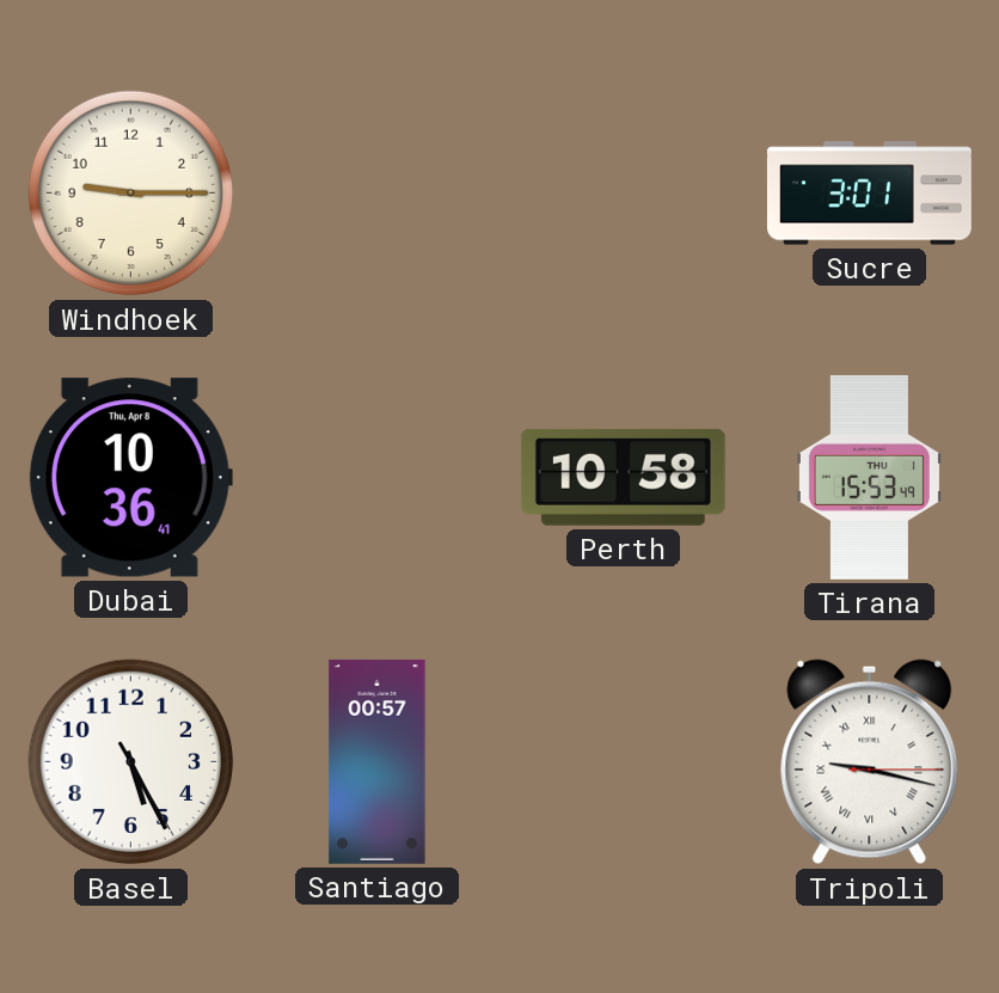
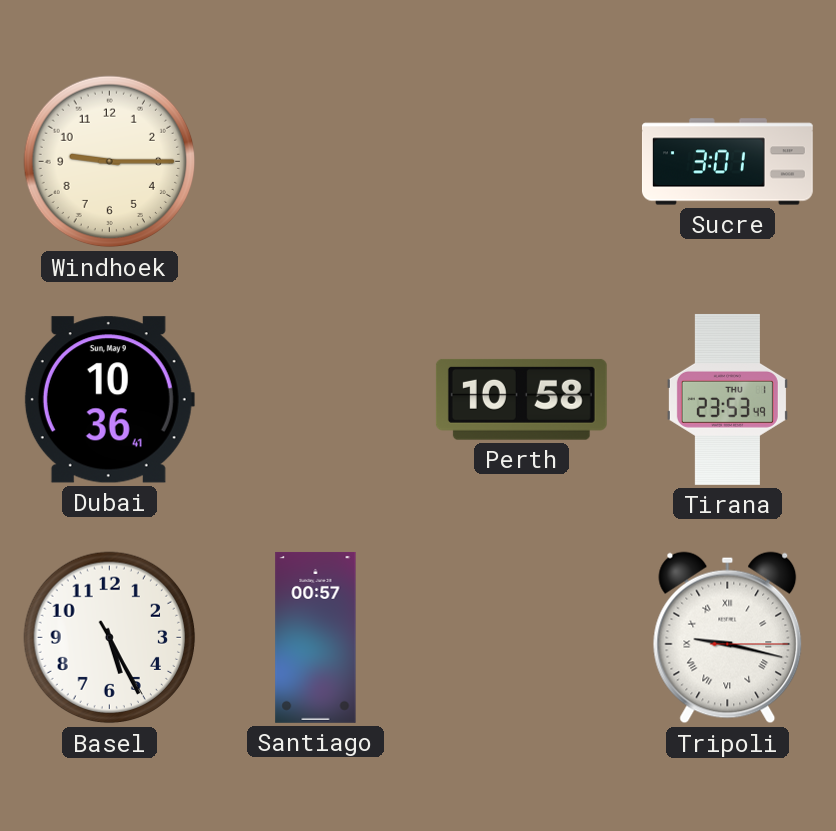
Dubai date: Thu, Apr 8 -> Sun, May 9
Tirana: 15:53 -> 23:53
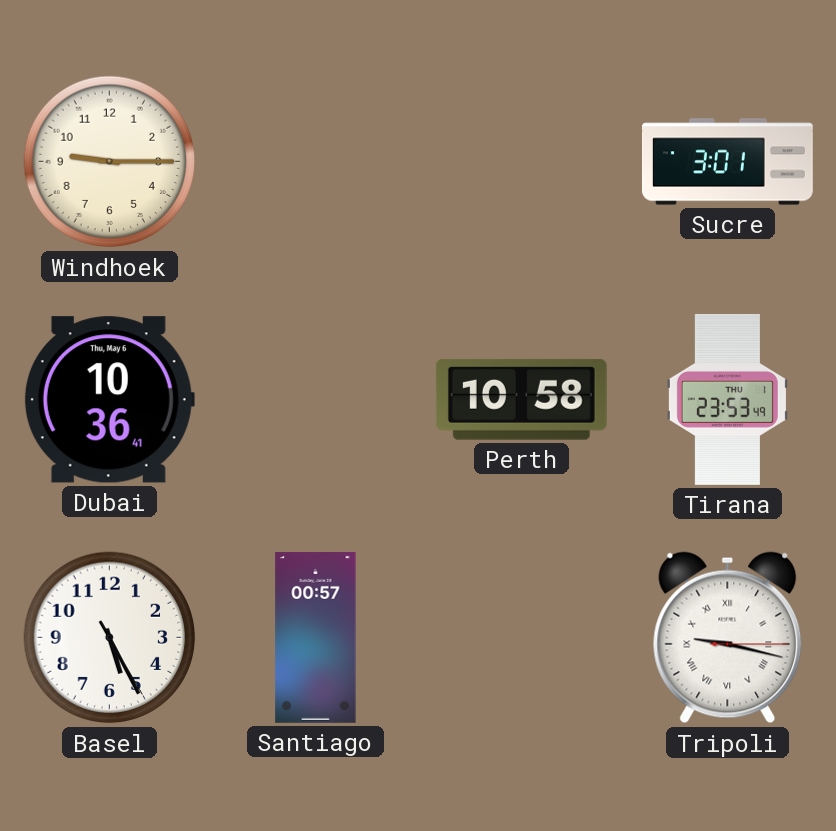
Dubai date: Sun, May 9 -> Thu, May 6
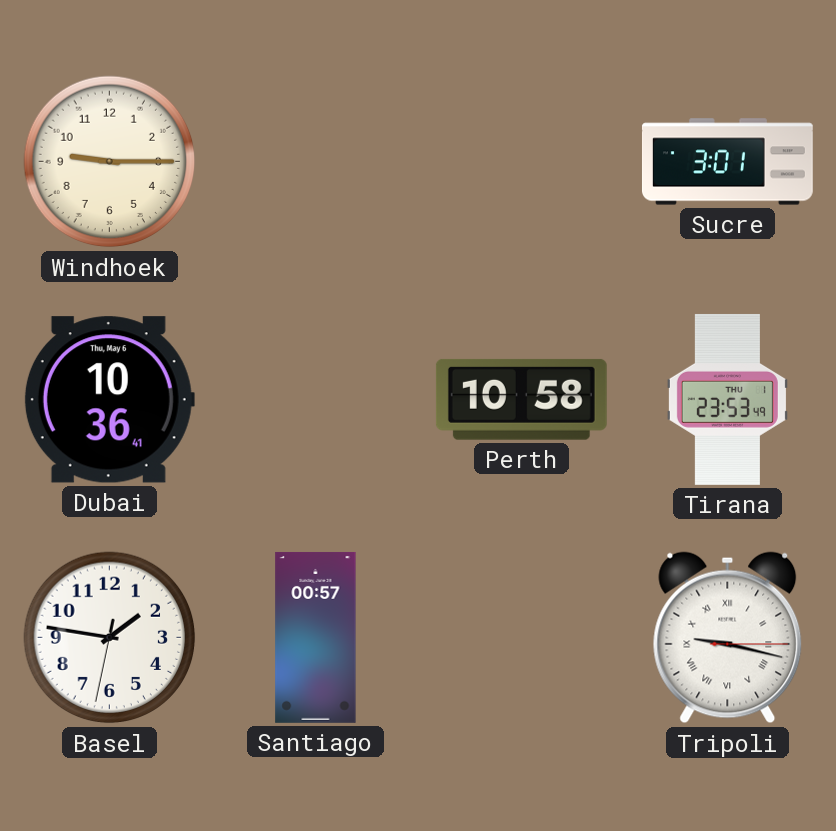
Basel: 5:25 -> 1:46
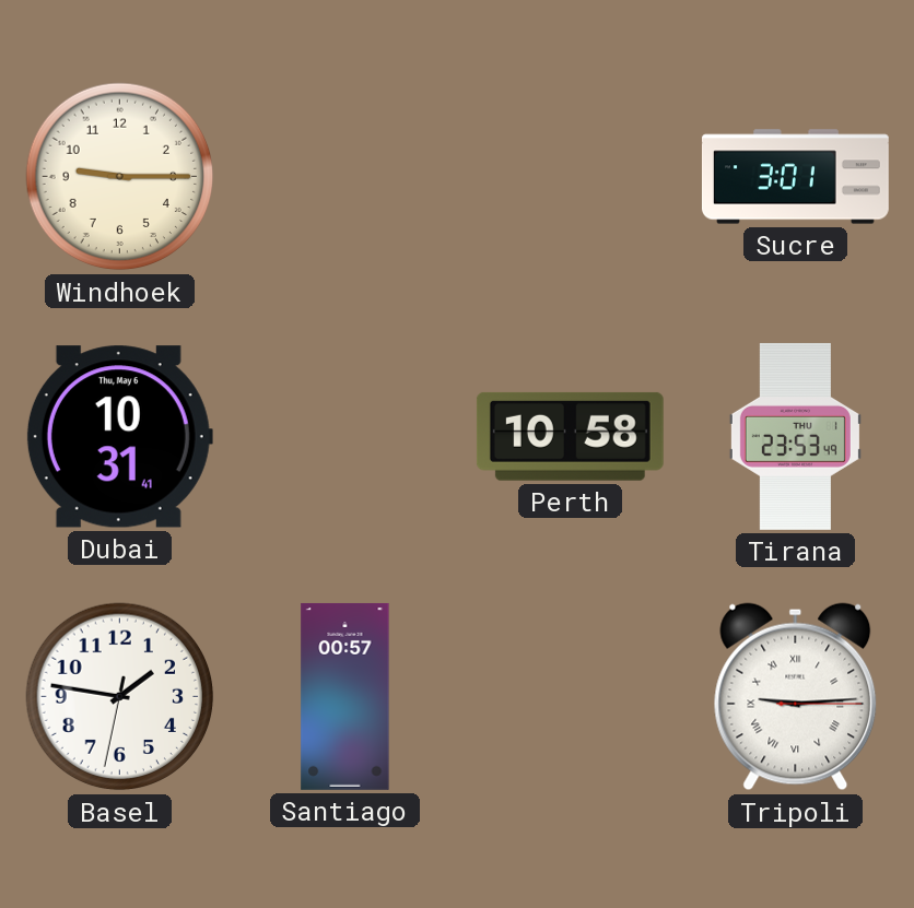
Dubai: 10:36 -> 10:31
Tripoli: 9:17 -> 9:14
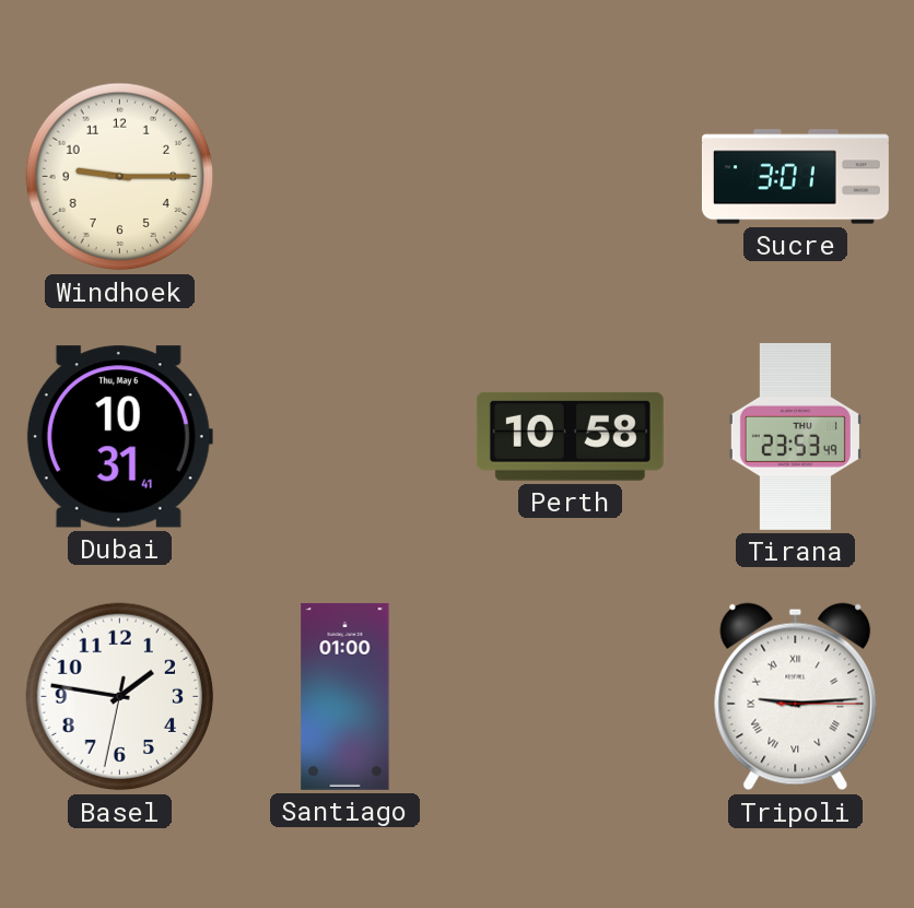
Santiago: 00:57 -> 01:00
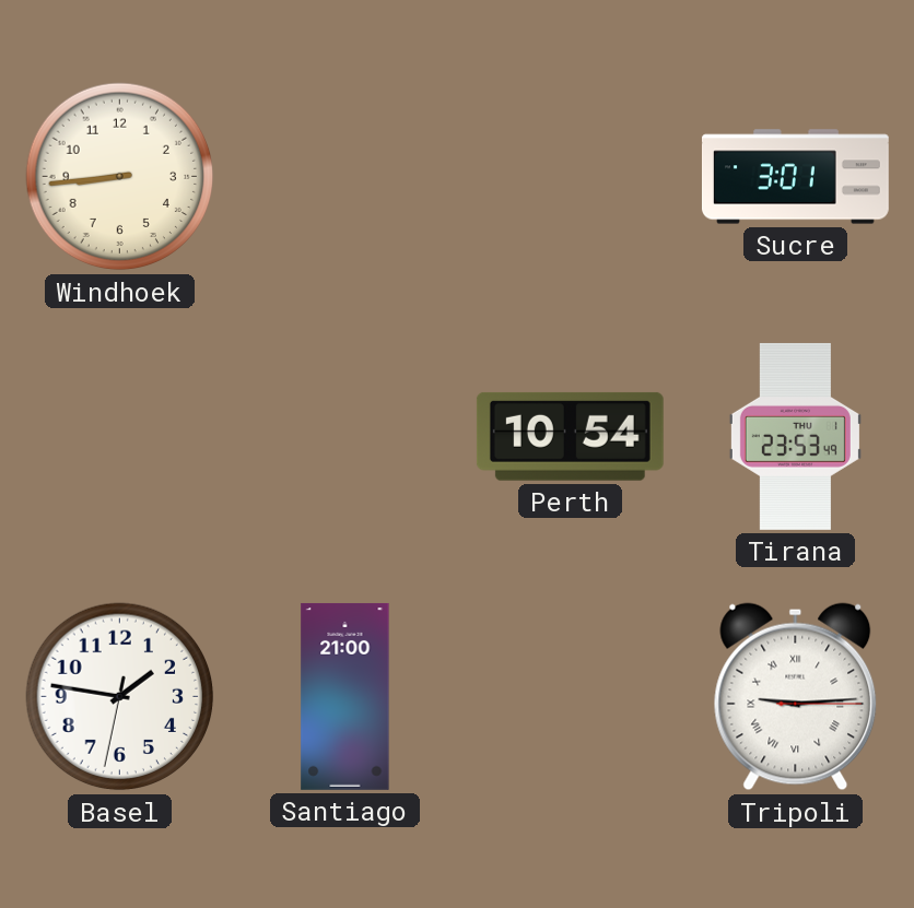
Windhoek: 9:15 -> 8:44
Dubai: 10:31 -> none
Perth: 10:58 -> 10:54
Santiago: 01:00 -> 21:00
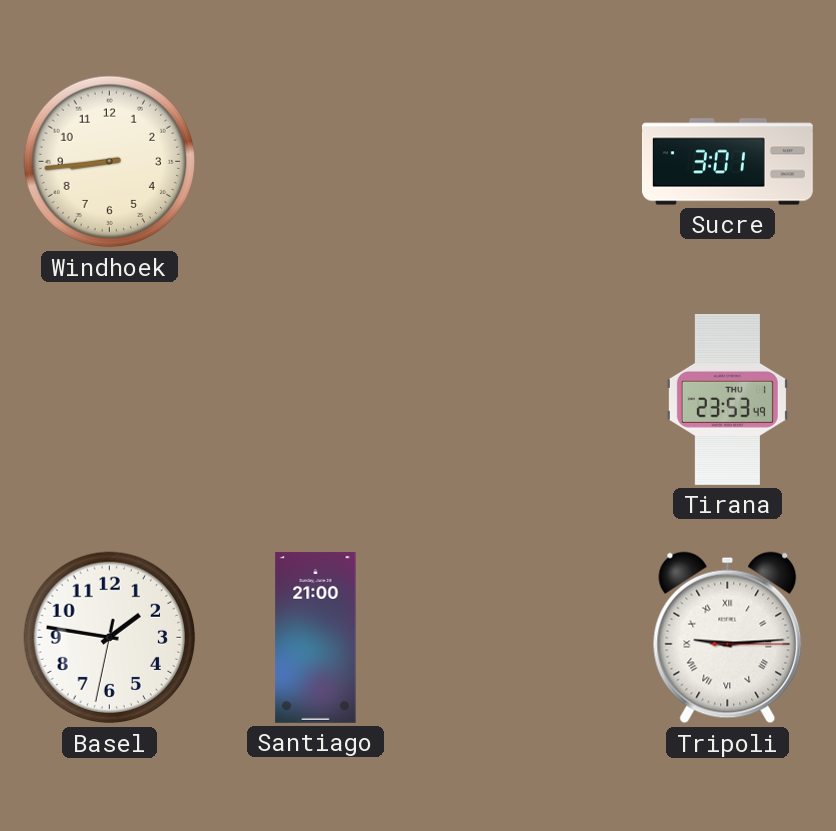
Perth: 10:54 -> none
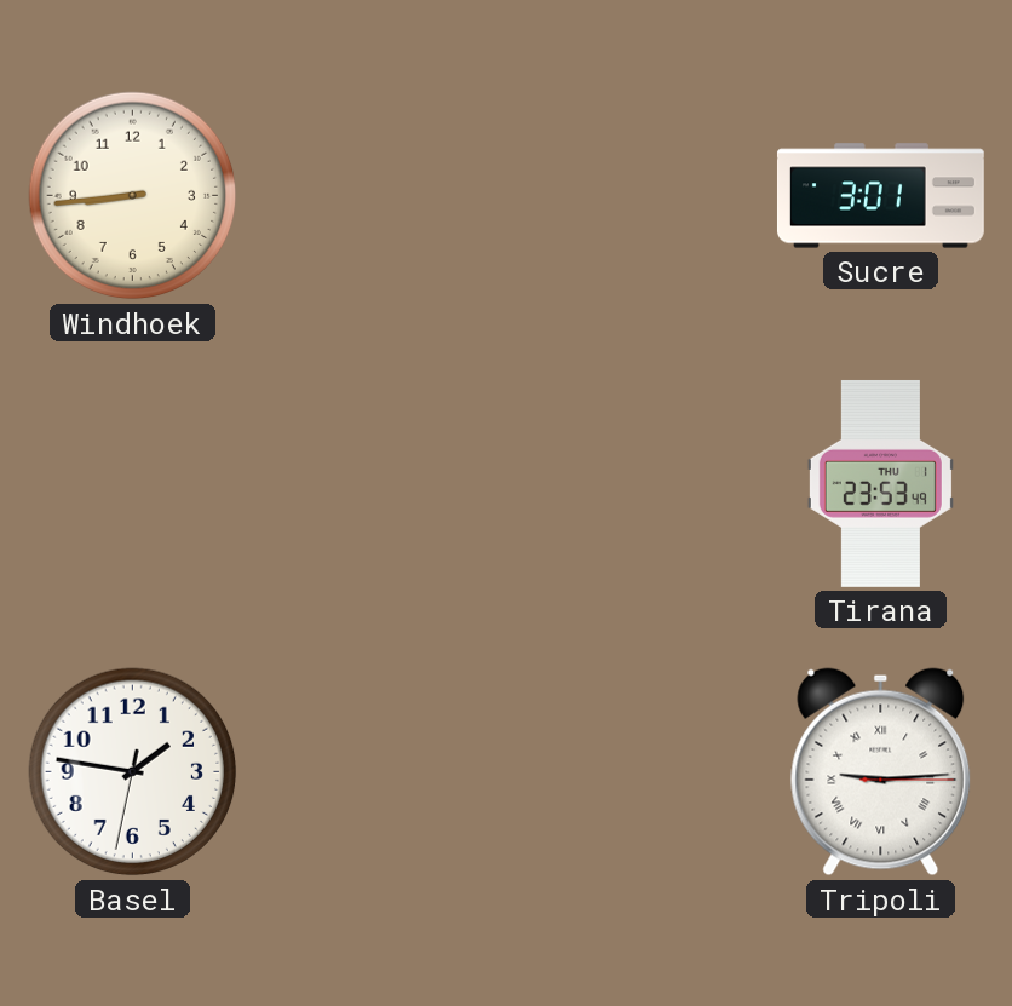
Santiago: 21:00 -> none
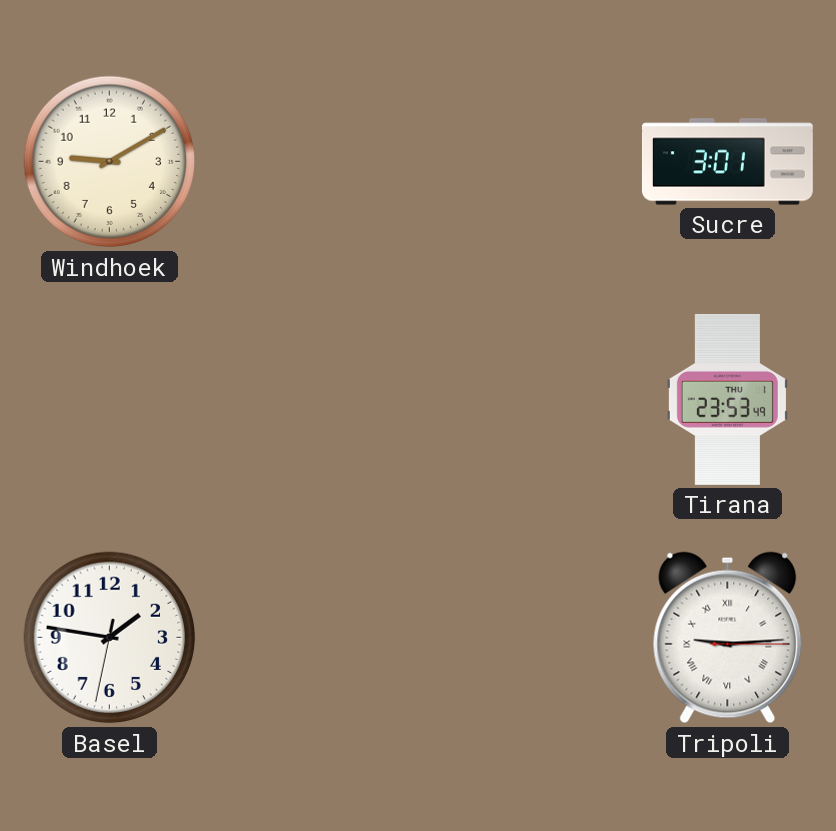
Windhoek: 8:44 -> 9:10
